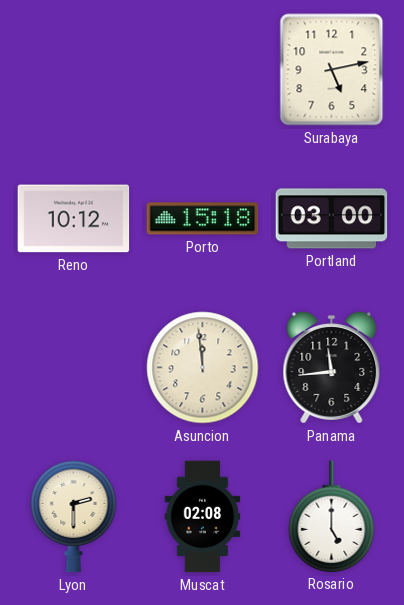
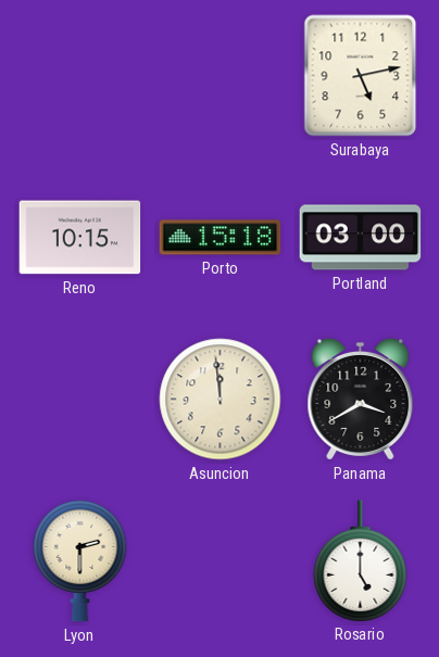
Reno: 10:12 -> 10:15
Panama: 11:44 -> 3:40
Muscat: 02:08 -> none
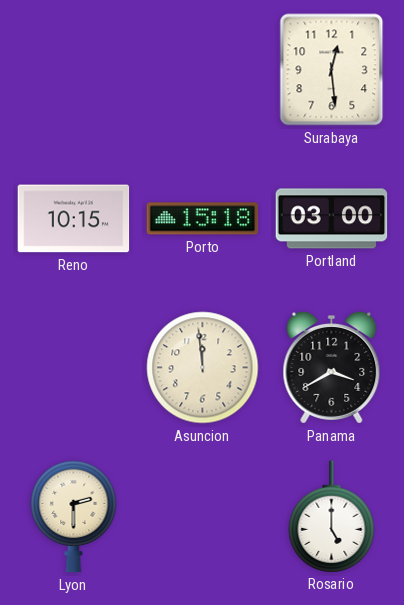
Surabaya: 5:13 -> 12:29
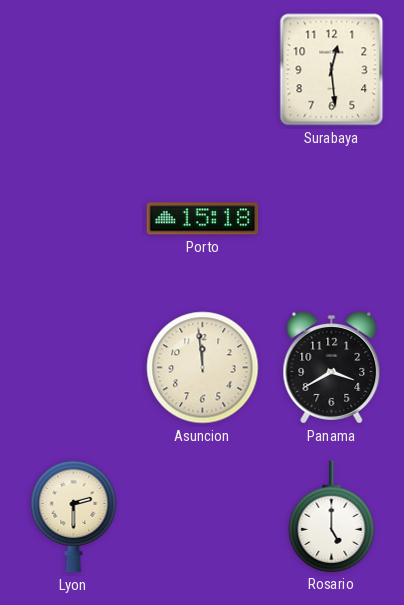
Reno: 10:15 -> none
Portland: 03:00 -> none
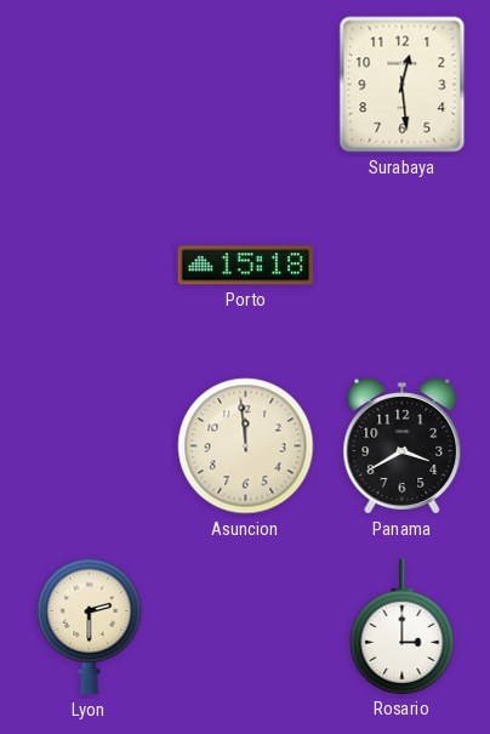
Rosario: 5:00 -> 3:00
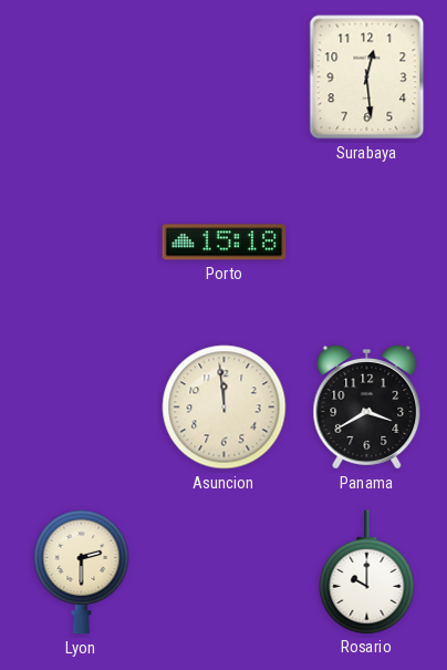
Rosario: 3:00 -> 10:00
